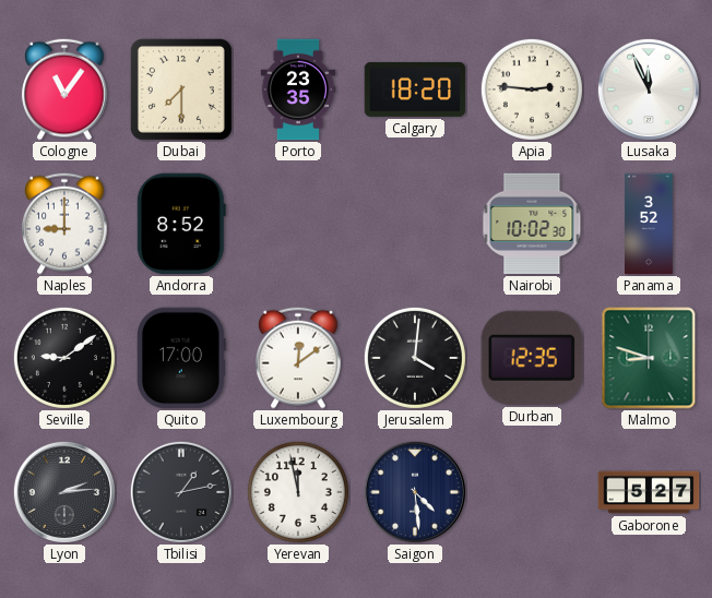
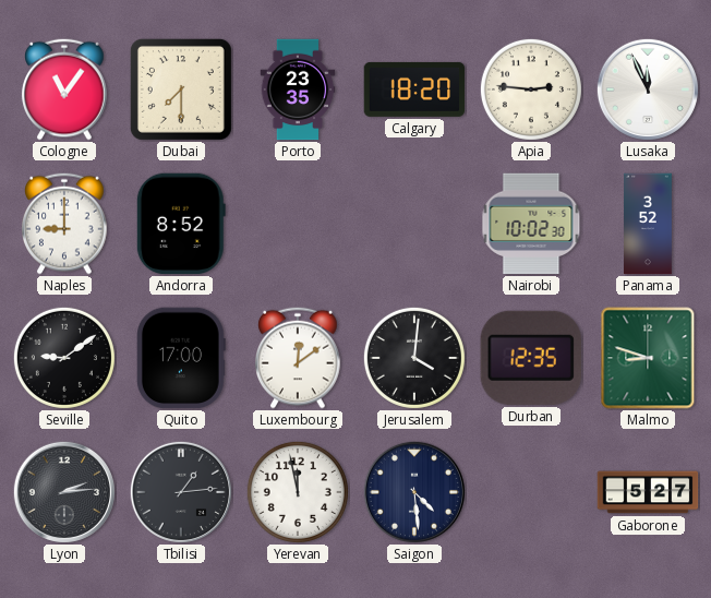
Tbilisi: 1:13 -> 1:14
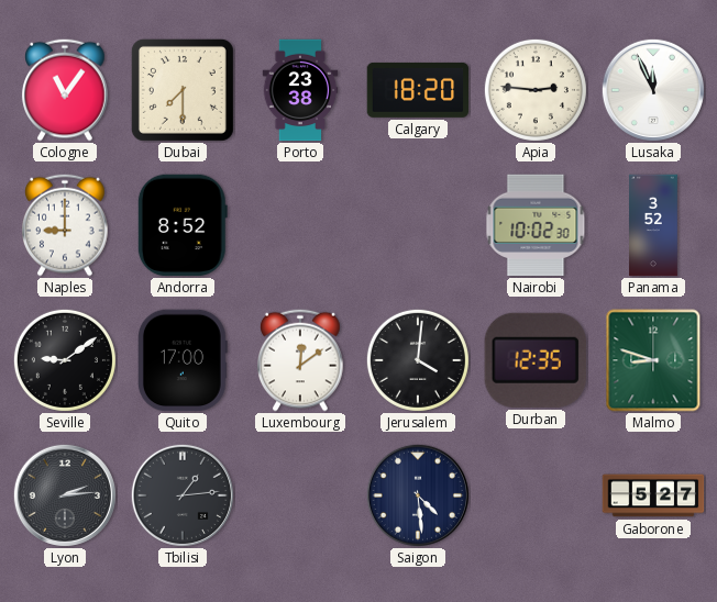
Porto: 23:35 -> 23:38
Yerevan: 11:58 -> none
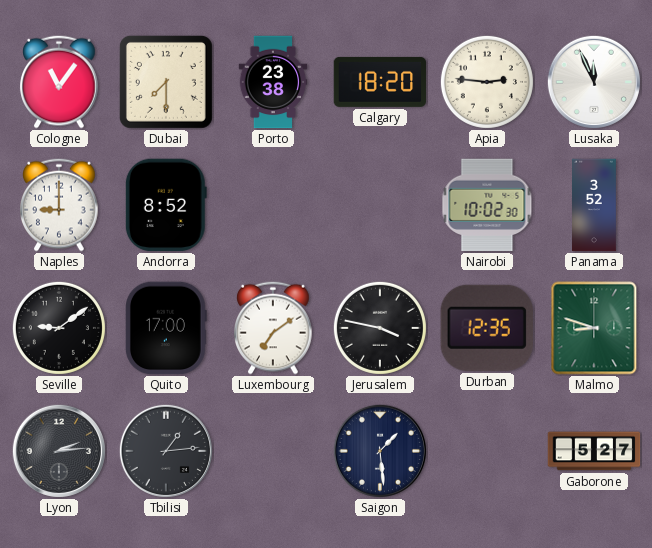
Luxembourg: 12:09 -> 7:09
Jerusalem: 4:01 -> 3:47
Saigon: 4:29 -> 1:29
